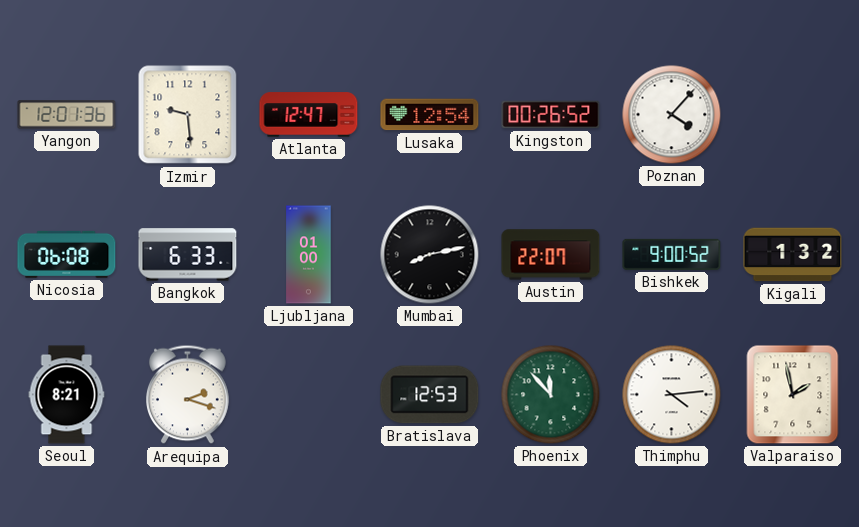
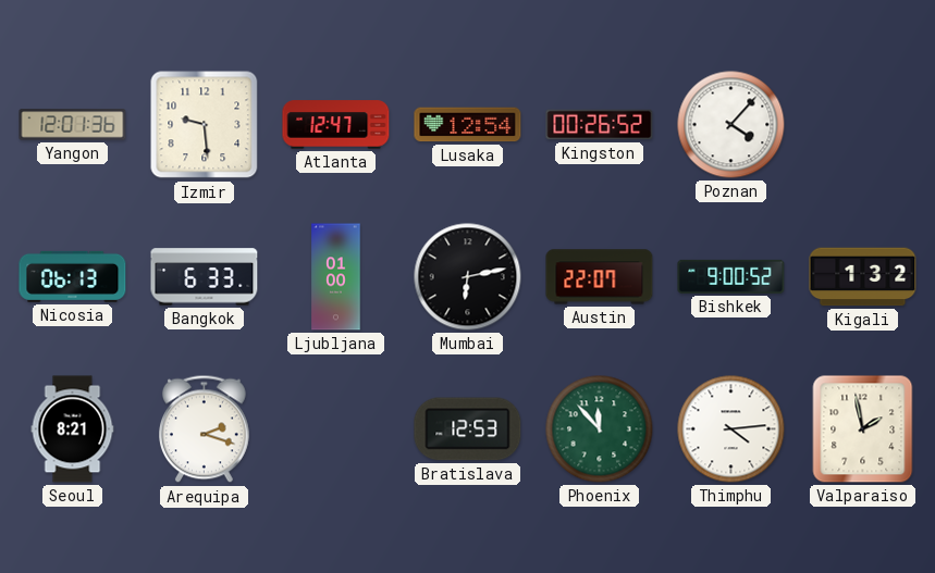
Nicosia: 06:08 -> 06:13
Mumbai: 8:13 -> 6:13
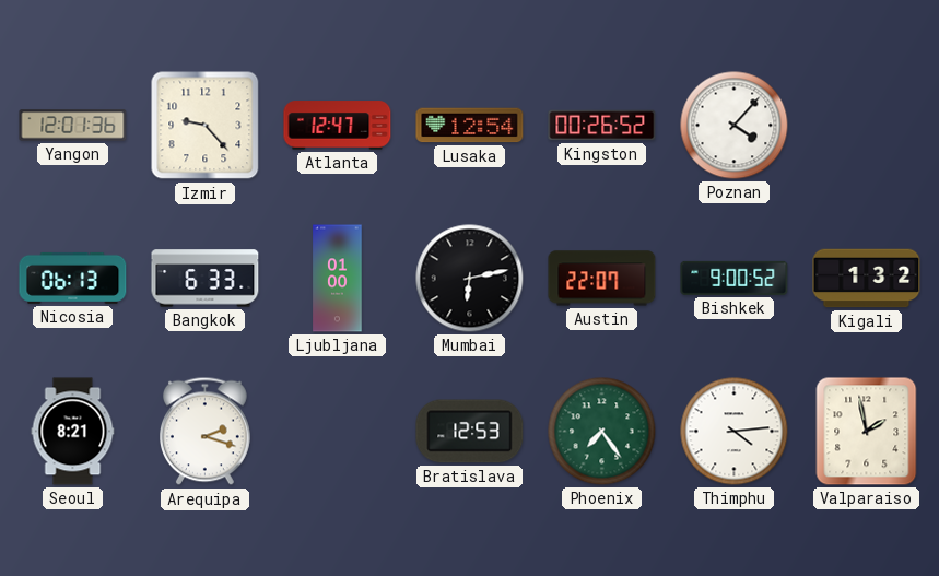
Izmir: 9:29 -> 9:23
Phoenix: 11:53 -> 7:24
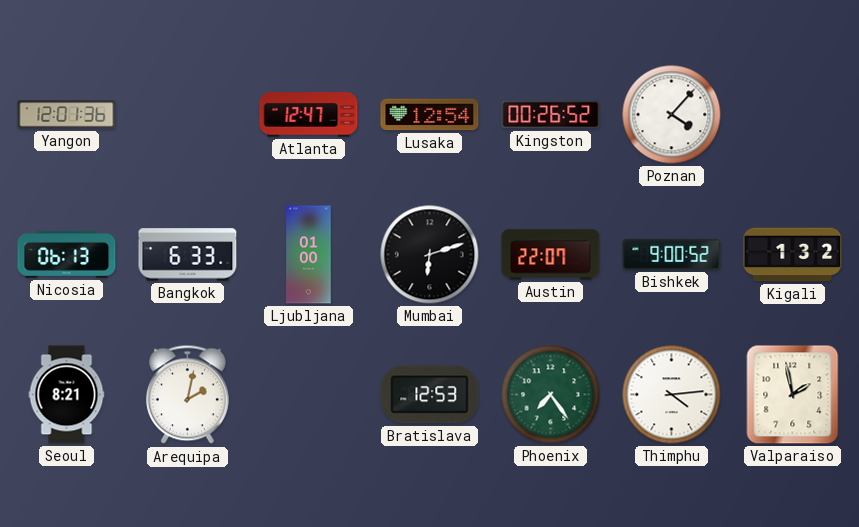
Izmir: 9:23 -> none
Mumbai: 6:13 -> 6:12
Arequipa: 2:18 -> 2:02
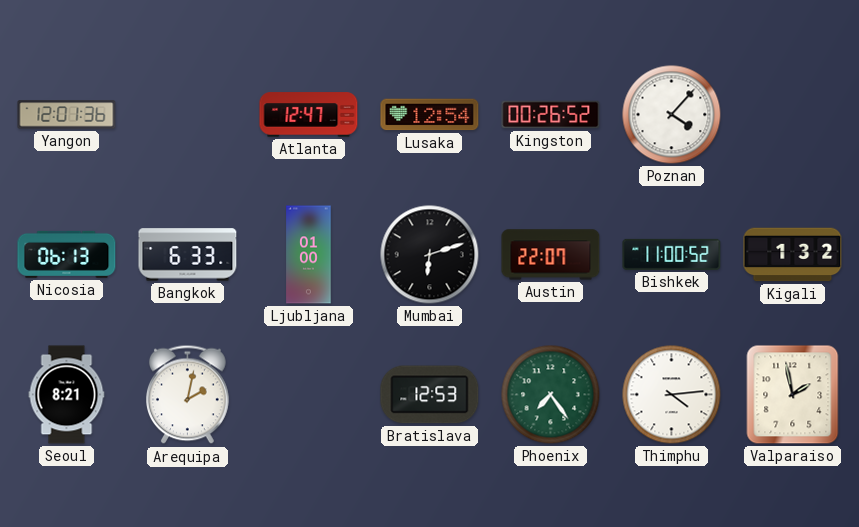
Bishkek: 9:00 -> 11:00
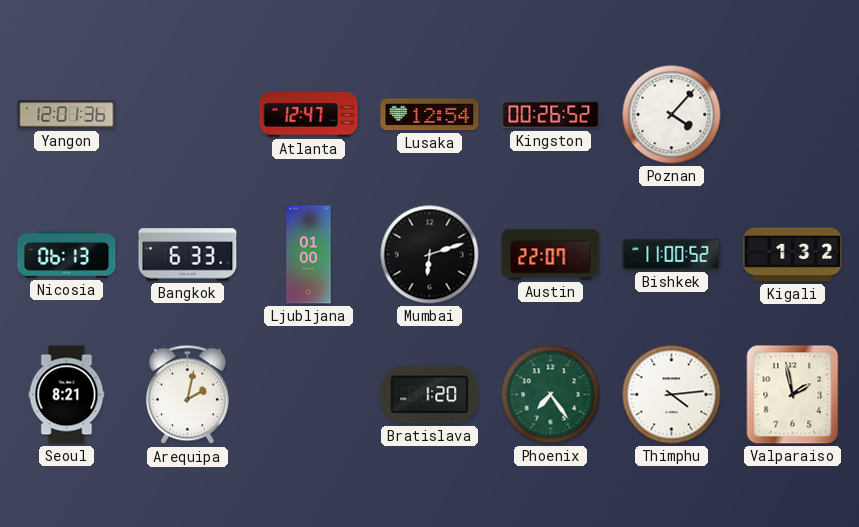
Bratislava: 12:53 -> 1:20
